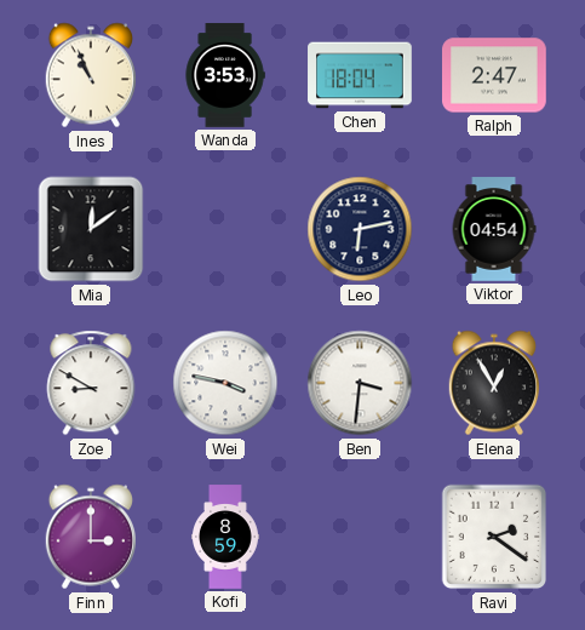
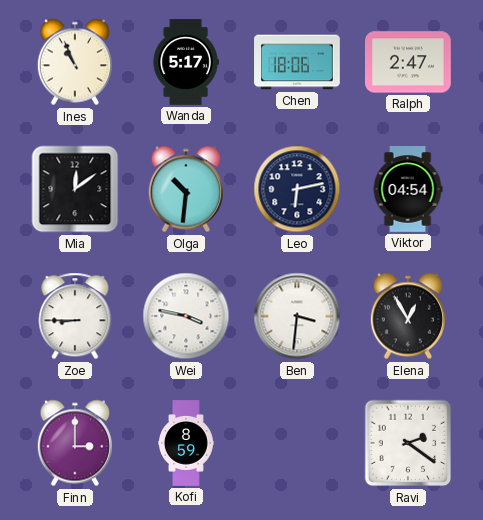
Wanda: 3:53 -> 5:17
Chen: 18:04 -> 18:06
Olga: none -> 10:31
Zoe: 8:50 -> 8:45
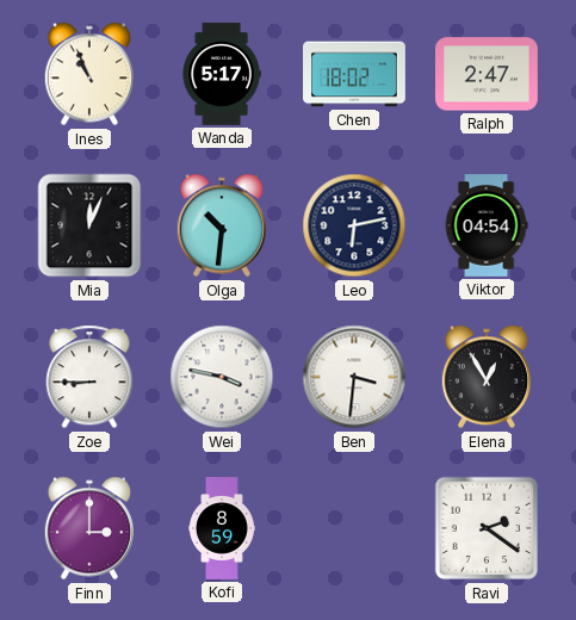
Chen: 18:06 -> 18:02
Mia: 12:09 -> 12:04
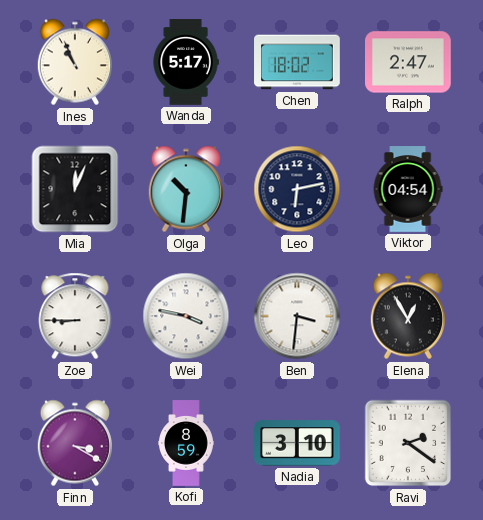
Finn: 3:00 -> 3:20
Nadia: none -> 3:10
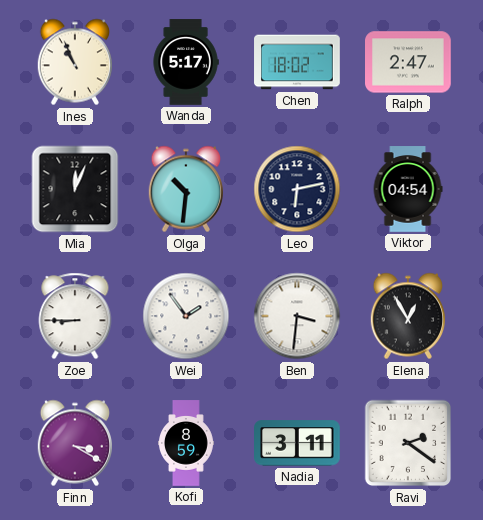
Wei: 3:47 -> 1:54
Nadia: 3:10 -> 3:11
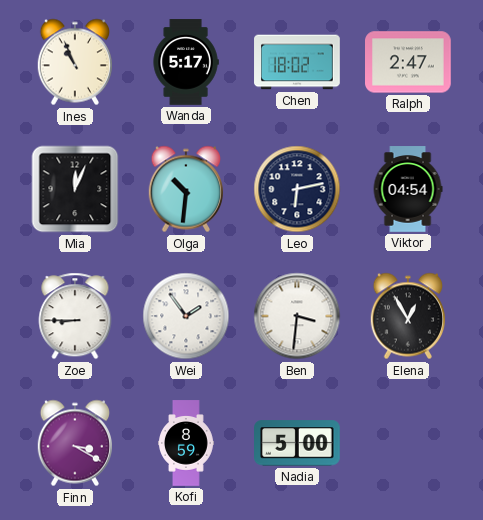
Nadia: 3:11 -> 5:00
Ravi: 2:21 -> none
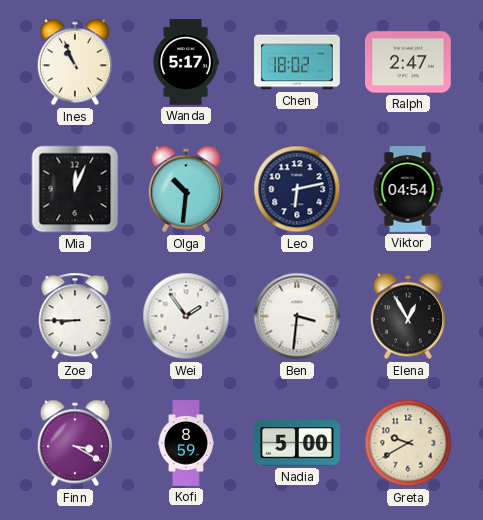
Greta: none -> 9:40
